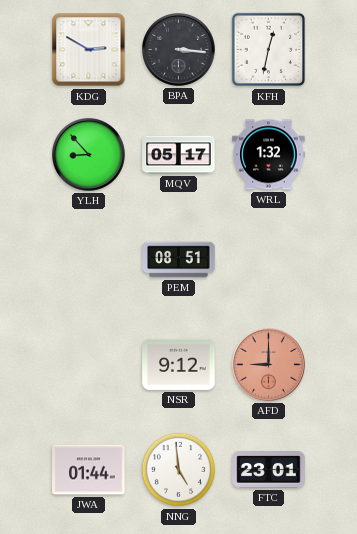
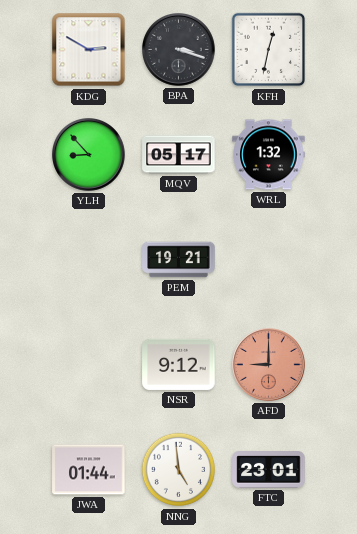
BPA: 3:16 -> 3:18
PEM: 08:51 -> 19:21
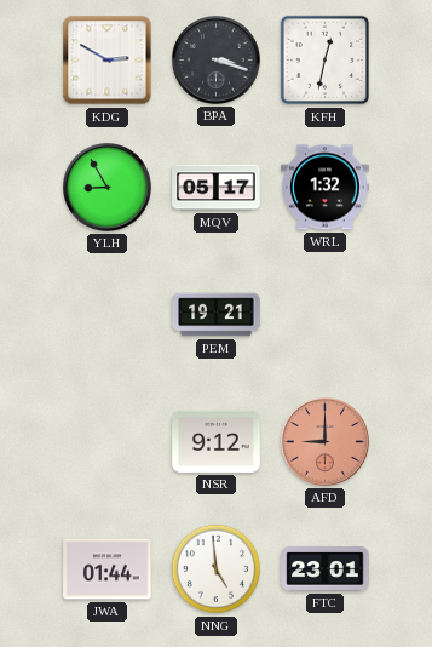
YLH: 8:53 -> 8:55
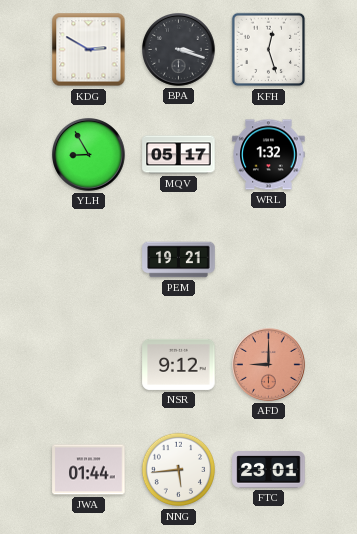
KFH: 12:32 -> 12:27
NNG: 4:59 -> 5:44
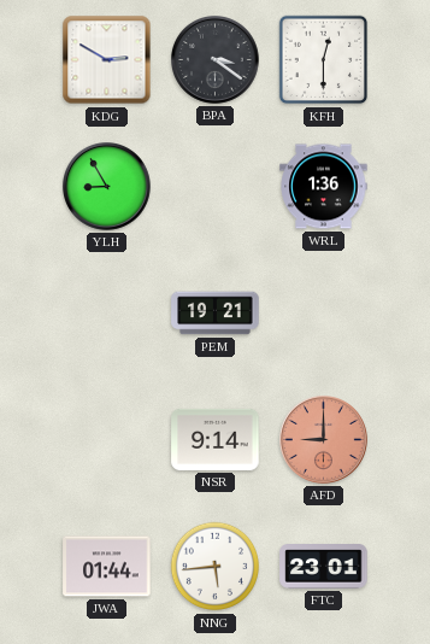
BPA: 3:18 -> 3:21
KFH: 12:27 -> 12:30
MQV: 05:17 -> none
WRL: 1:32 -> 1:36
NSR: 9:12 -> 9:14
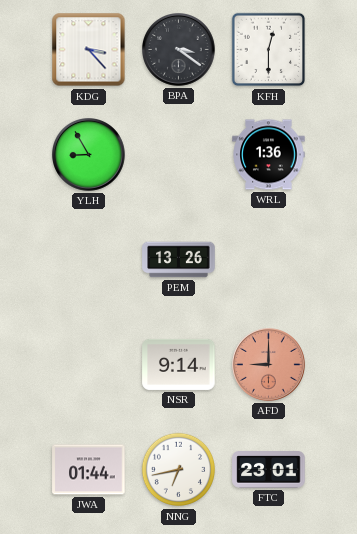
KDG: 2:50 -> 3:23
PEM: 19:21 -> 13:26
NNG: 5:44 -> 6:43
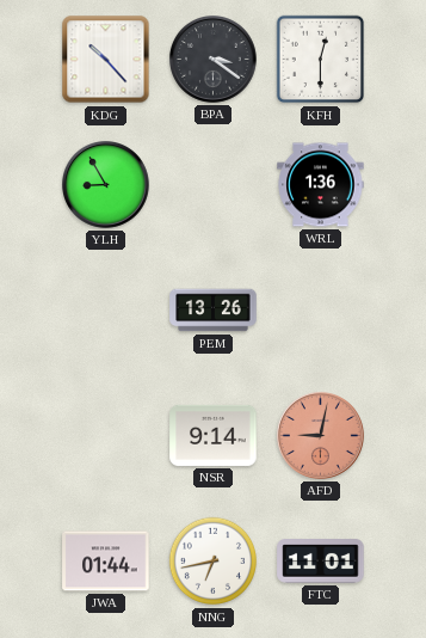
KDG: 3:23 -> 10:23
AFD: 9:00 -> 9:02
FTC: 23:01 -> 11:01
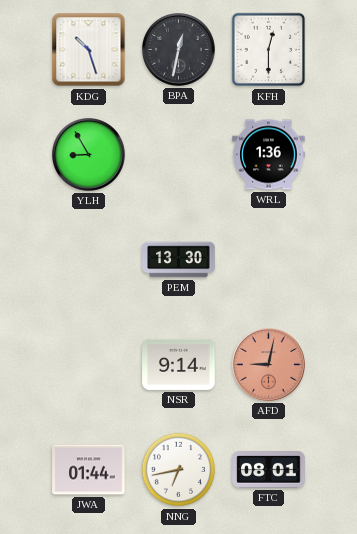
KDG: 10:23 -> 10:27
BPA: 3:21 -> 12:32
PEM: 13:26 -> 13:30
FTC: 11:01 -> 08:01
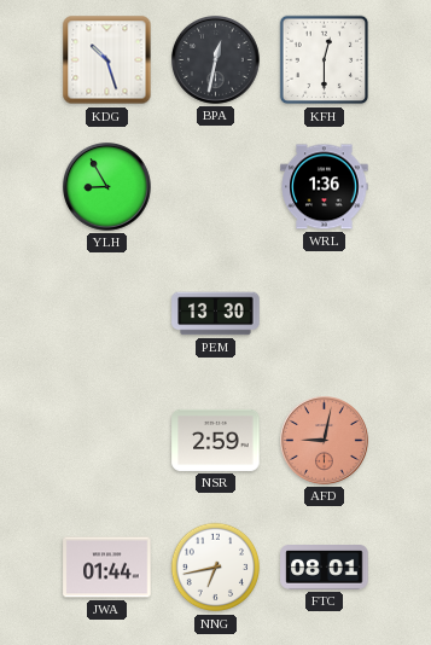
NSR: 9:14 -> 2:59
